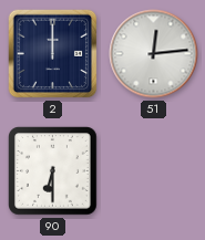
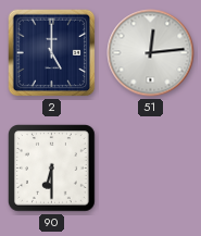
2: 12:00 -> 5:00
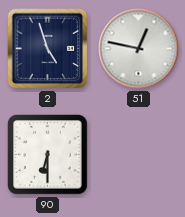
2: 5:00 -> 4:57
51: 12:14 -> 12:47
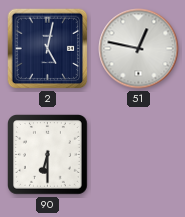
2: 4:57 -> 5:02
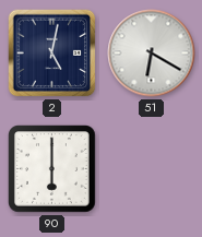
51: 12:47 -> 6:20
90: 6:30 -> 6:00
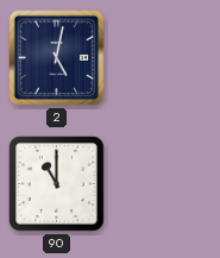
51: 6:20 -> none
90: 6:00 -> 11:00
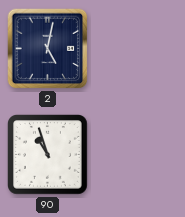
90: 11:00 -> 10:57
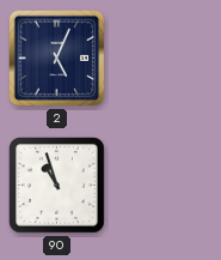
2: 5:02 -> 5:04
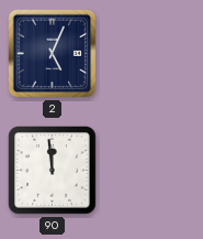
90: 10:57 -> 11:59
